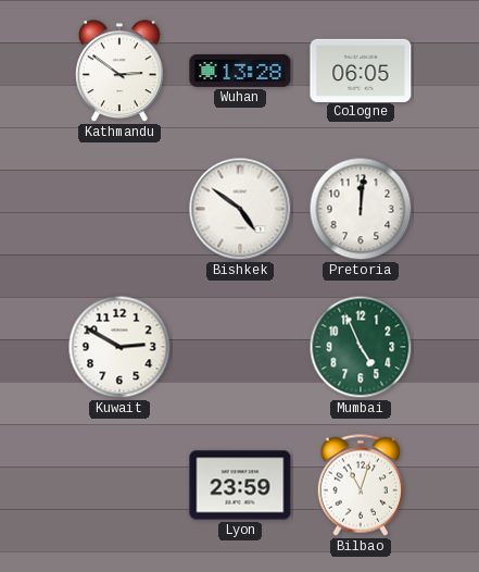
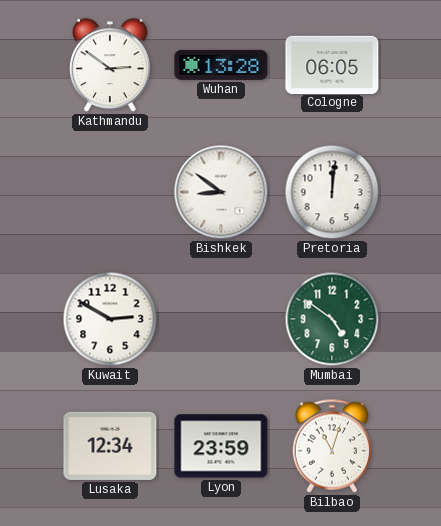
Bishkek: 4:51 -> 8:51
Mumbai: 4:56 -> 4:51
Lusaka: none -> 12:34
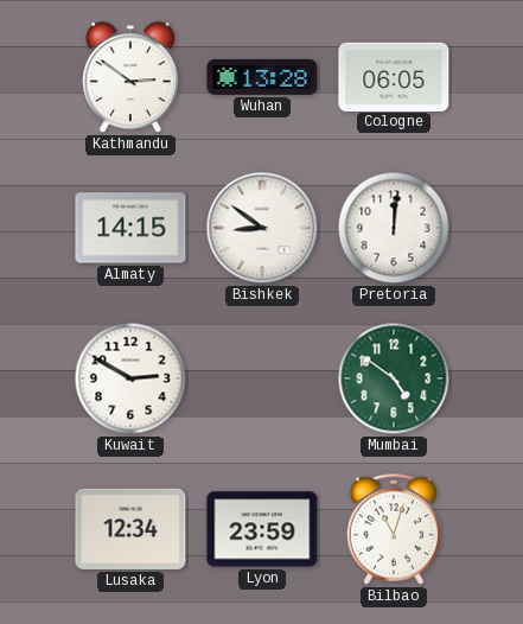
Almaty: none -> 14:15
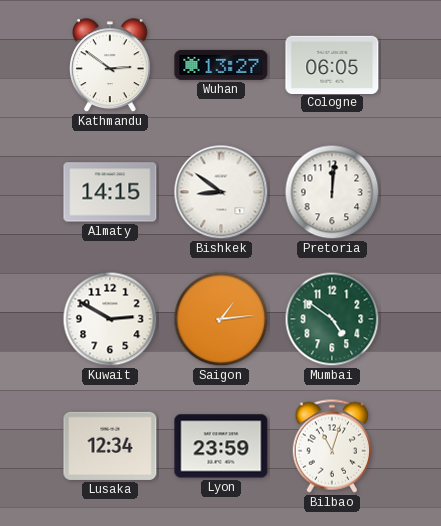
Wuhan: 13:28 -> 13:27
Saigon: none -> 1:14
